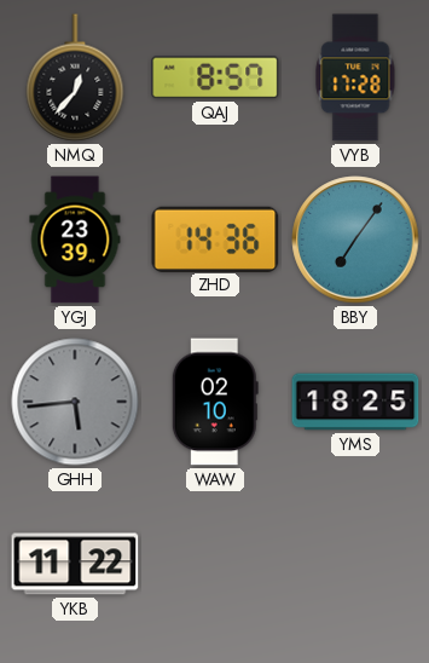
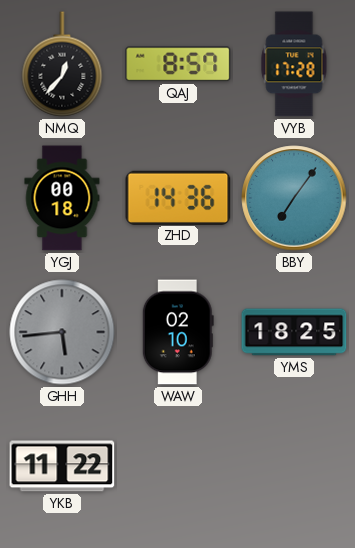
YGJ: 23:39 -> 00:18
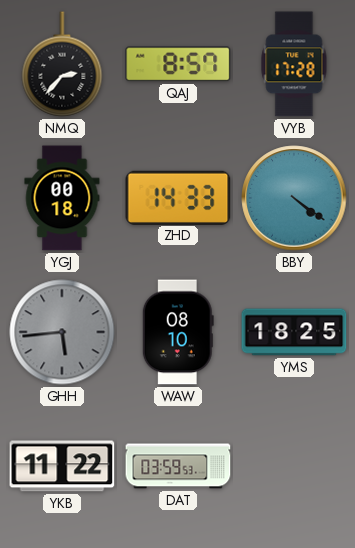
NMQ: 12:37 -> 2:37
ZHD: 14:36 -> 14:33
BBY: 7:06 -> 4:21
WAW: 02:10 -> 08:10
DAT: none -> 03:59
